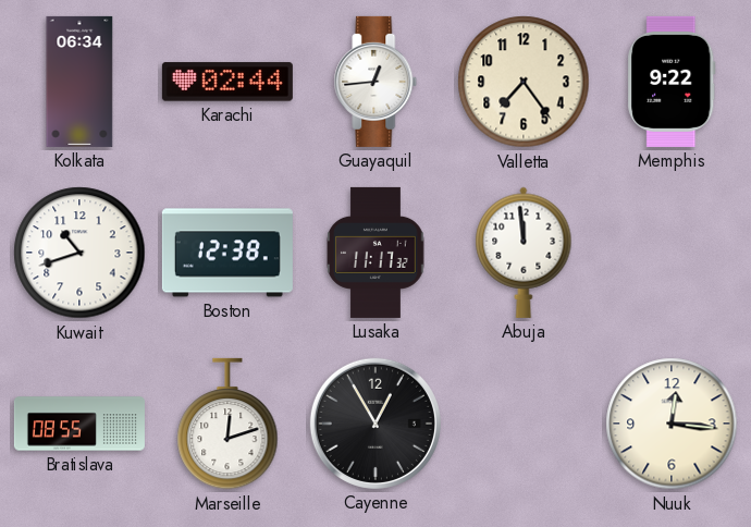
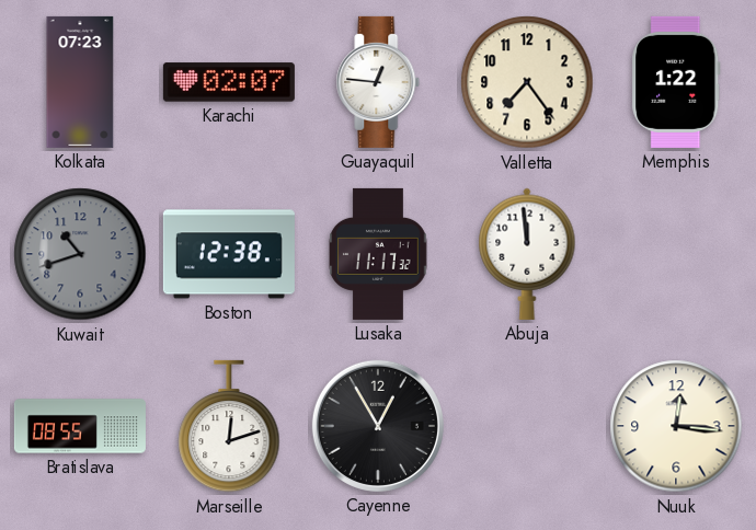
Kolkata: 06:34 -> 07:23
Karachi: 02:44 -> 02:07
Guayaquil: 12:44 -> 12:46
Memphis: 9:22 -> 1:22
Kuwait dial: white -> grey
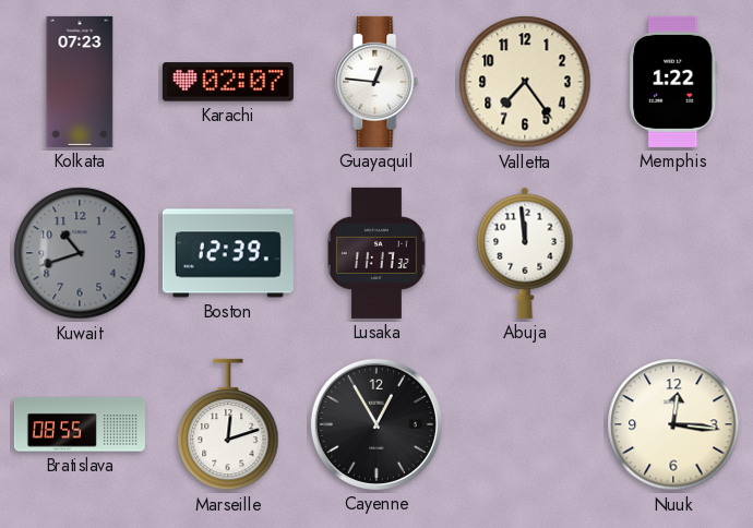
Boston: 12:38 -> 12:39
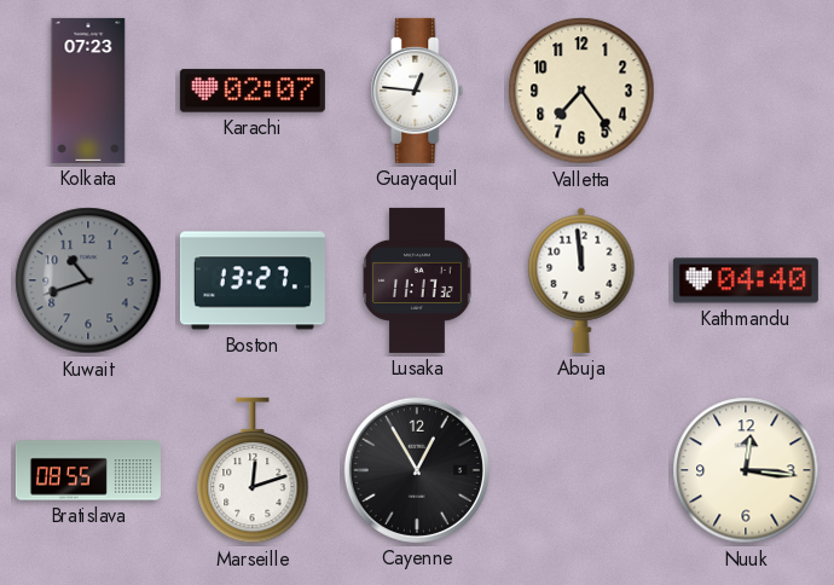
Memphis: 1:22 -> none
Boston: 12:39 -> 13:27
Kathmandu: none -> 04:40
